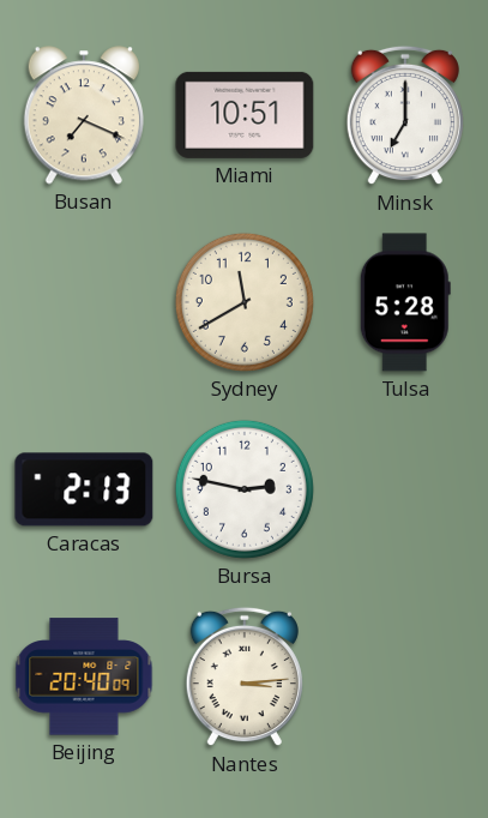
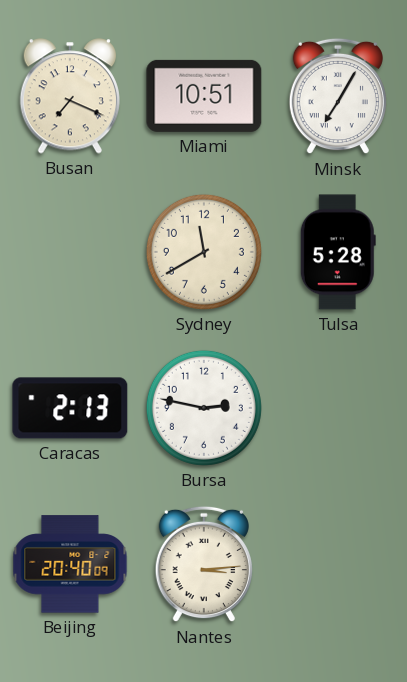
Minsk: 7:00 -> 7:05
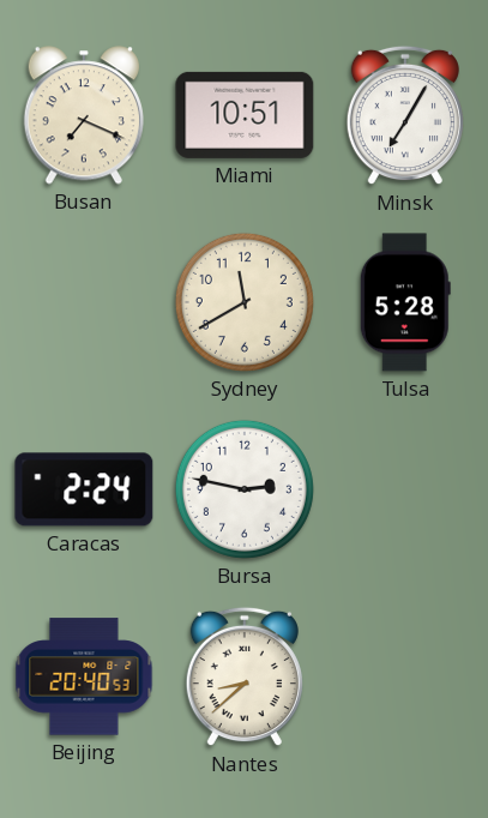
Caracas: 2:13 -> 2:24
Beijing: 20:40:09 -> 20:40:53
Nantes: 3:14 -> 8:38
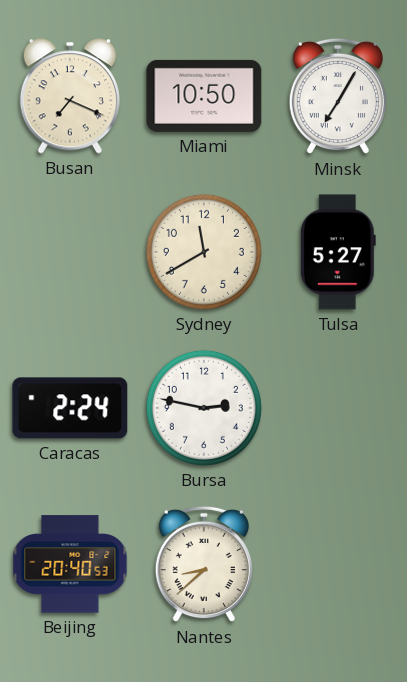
Miami: 10:51 -> 10:50
Tulsa: 5:28 -> 5:27
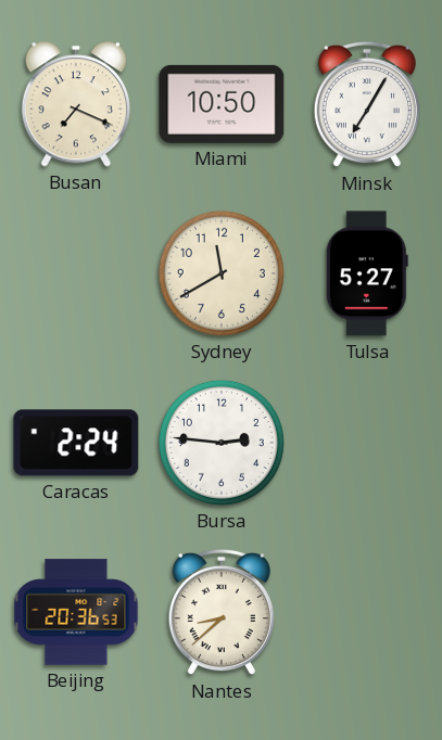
Bursa: 2:47 -> 2:46
Beijing: 20:40 -> 20:36
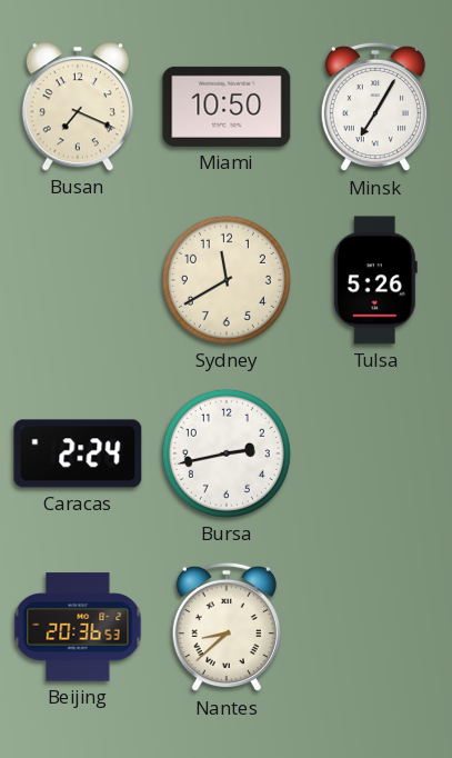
Tulsa: 5:27 -> 5:26
Bursa: 2:46 -> 2:43
